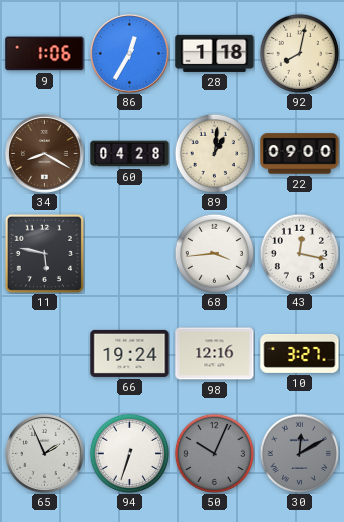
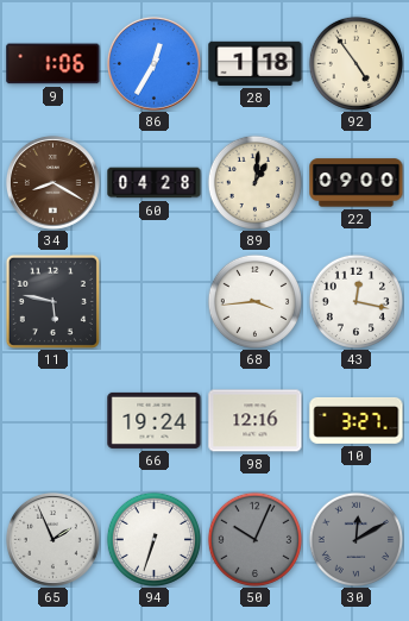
92: 8:02 -> 4:54
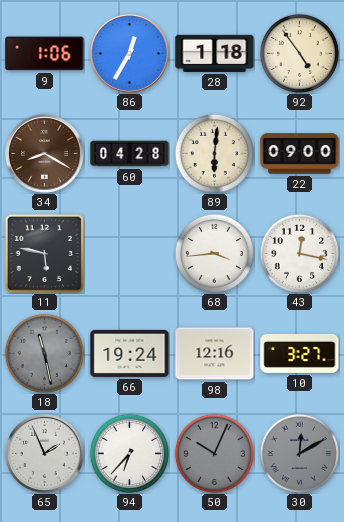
89: 1:01 -> 6:01
18: none -> 11:28
94: 6:33 -> 6:37
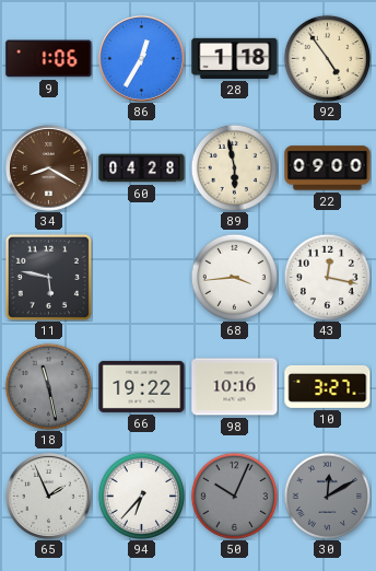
89: 6:01 -> 5:58
66: 19:24 -> 19:22
98: 12:16 -> 10:16
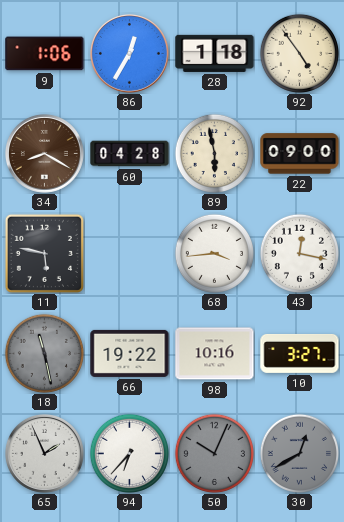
30: 12:10 -> 12:40
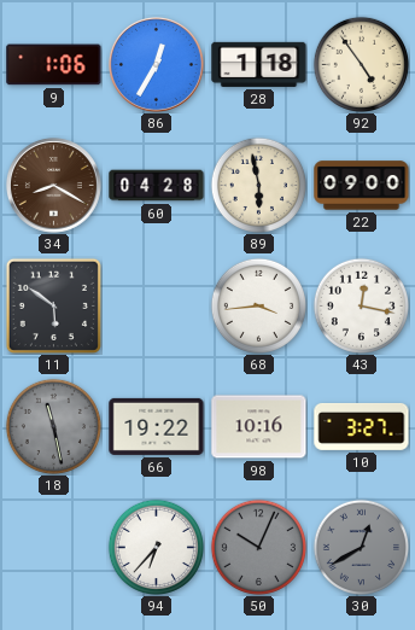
11: 5:47 -> 5:51
65: 1:56 -> none
